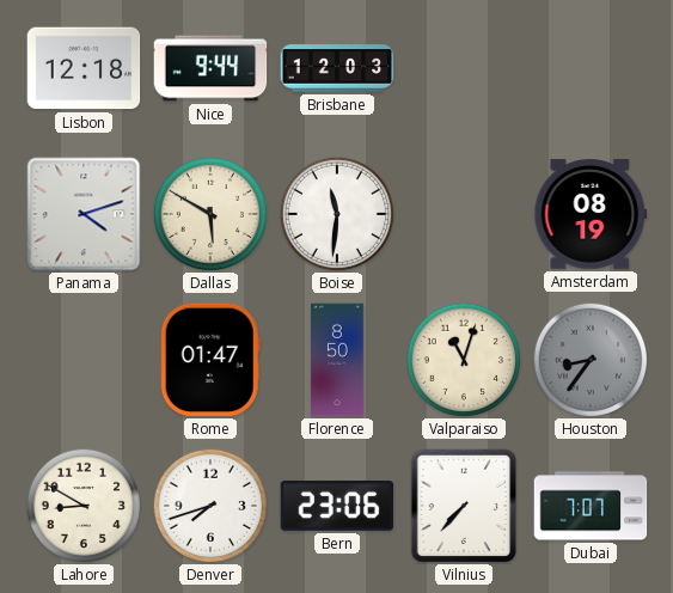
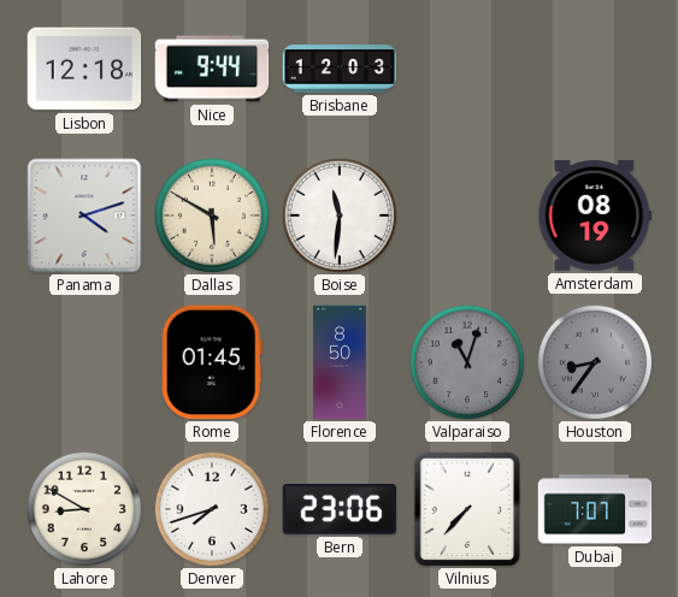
Rome: 01:47 -> 01:45
Valparaiso dial: cream -> grey
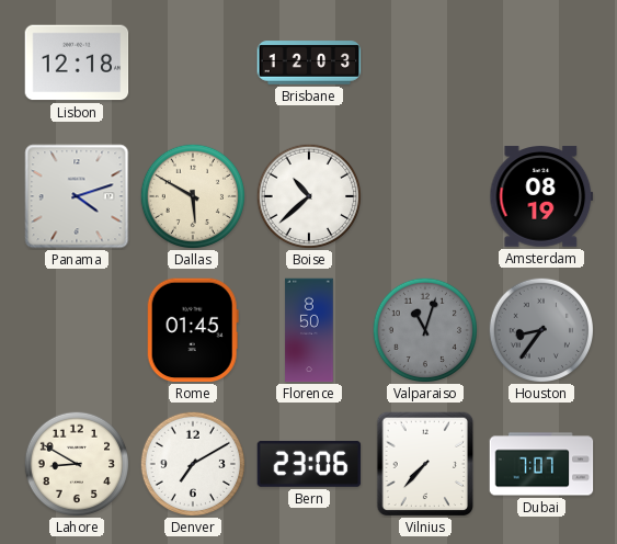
Nice: 9:44 -> none
Boise: 11:31 -> 10:38
Denver: 7:42 -> 7:10
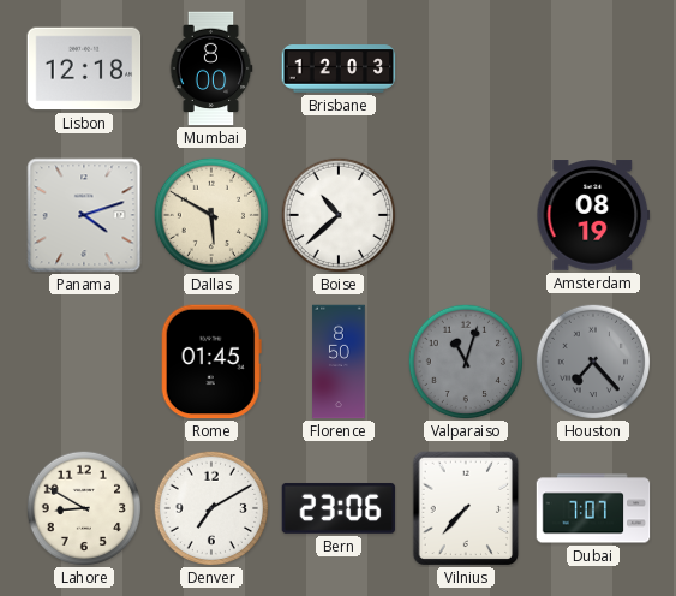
Mumbai: none -> 8:00
Houston: 8:36 -> 7:23
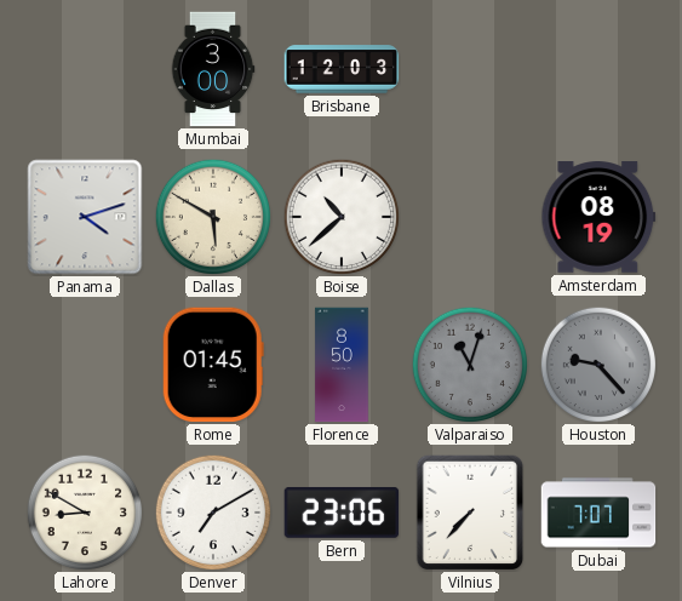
Lisbon: 12:18 -> none
Mumbai: 8:00 -> 3:00
Houston: 7:23 -> 9:23
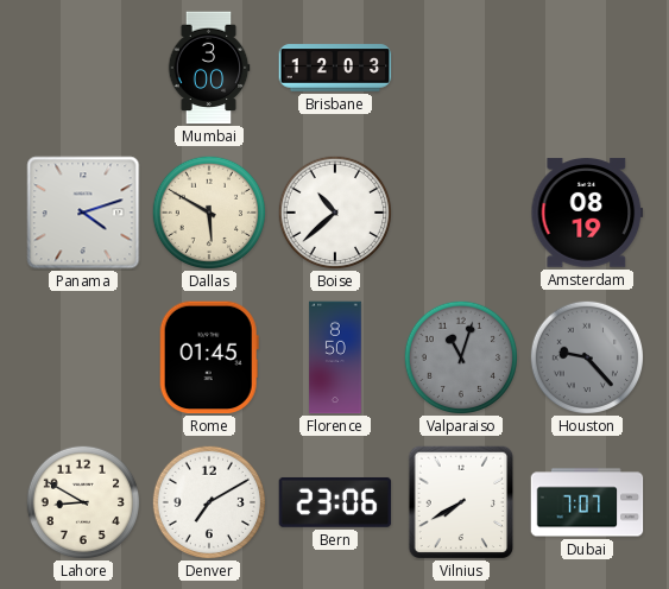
Vilnius: 7:37 -> 7:40
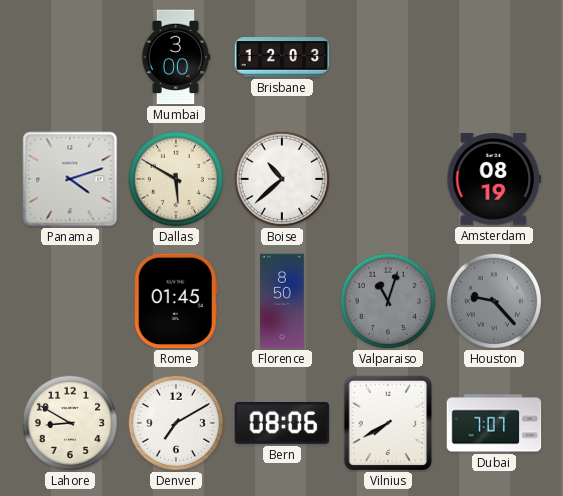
Bern: 23:06 -> 08:06
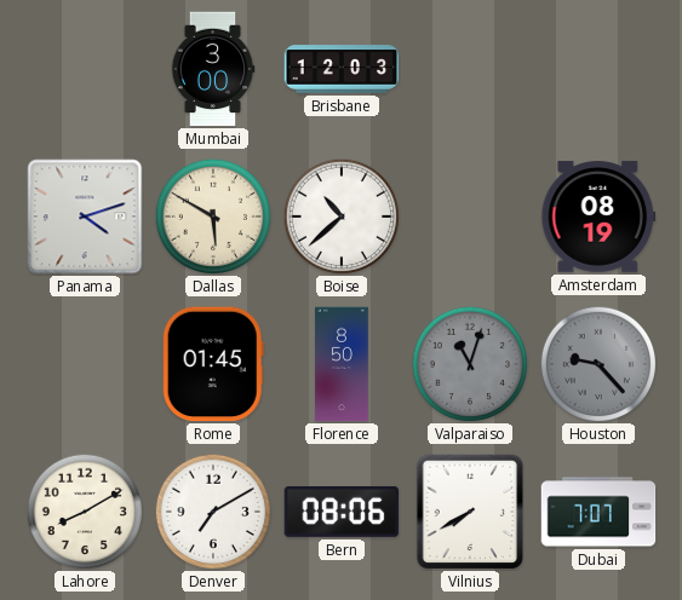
Lahore: 8:50 -> 8:10
